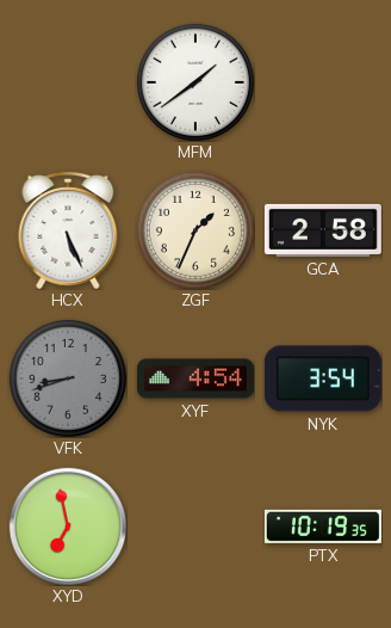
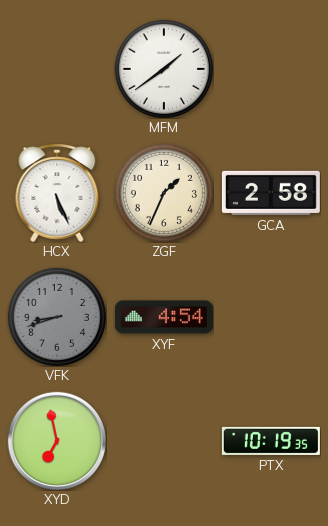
NYK: 3:54 -> none
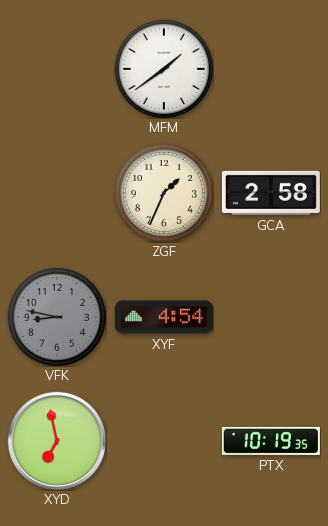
HCX: 5:26 -> none
VFK: 8:42 -> 8:47
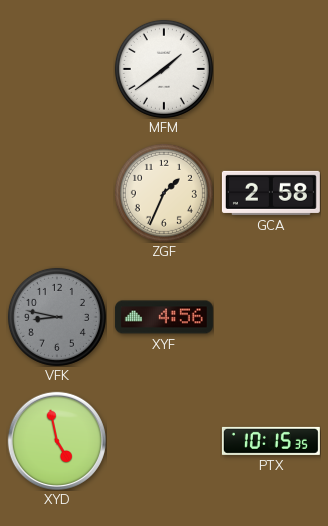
XYF: 4:54 -> 4:56
XYD: 6:58 -> 4:58
PTX: 10:19 -> 10:15
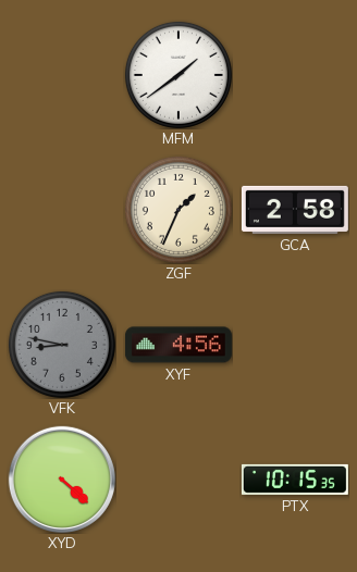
XYD: 4:58 -> 4:22
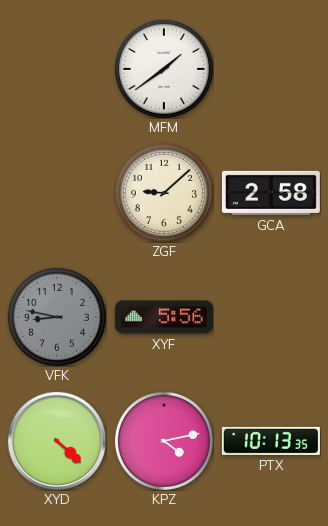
ZGF: 1:34 -> 9:08
XYF: 4:56 -> 5:56
KPZ: none -> 4:13
PTX: 10:15 -> 10:13
